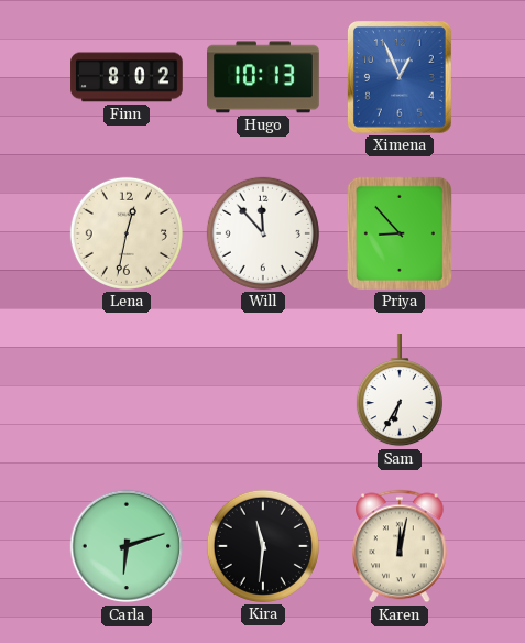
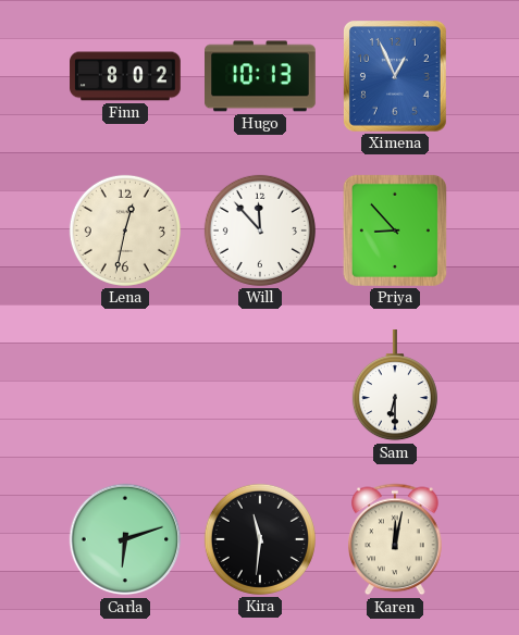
Sam: 6:35 -> 6:30
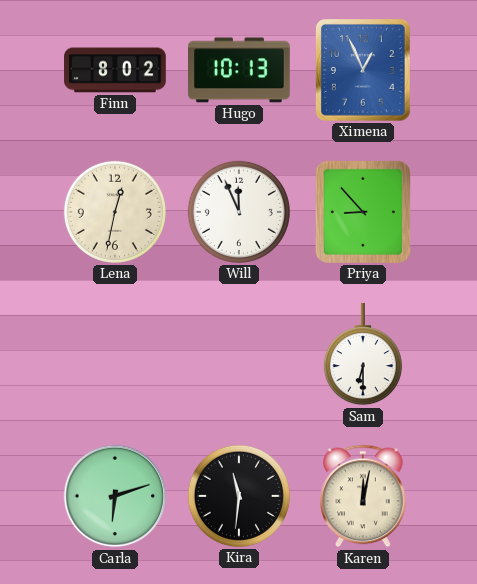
Will: 11:53 -> 11:56
